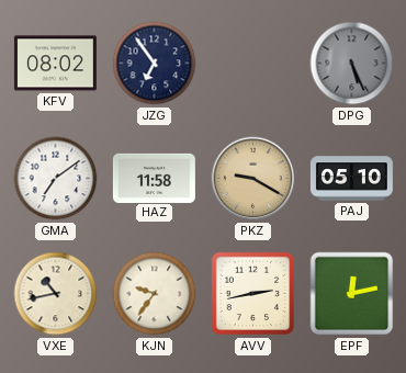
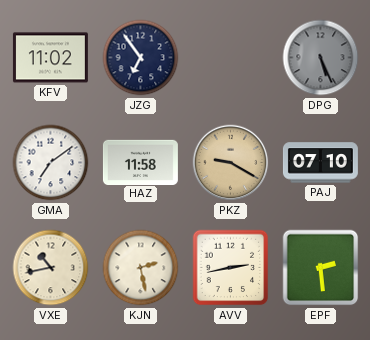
KFV: 08:02 -> 11:02
PAJ: 05:10 -> 07:10
KJN: 9:36 -> 2:28
EPF: 12:13 -> 2:29
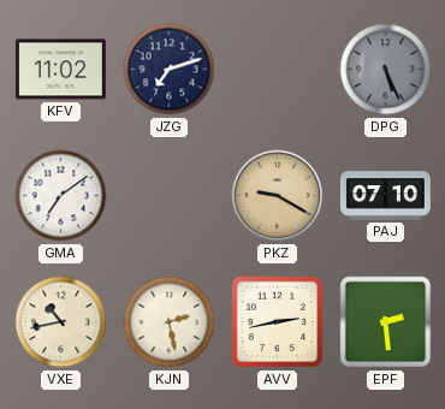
JZG: 6:54 -> 7:12
HAZ: 11:58 -> none
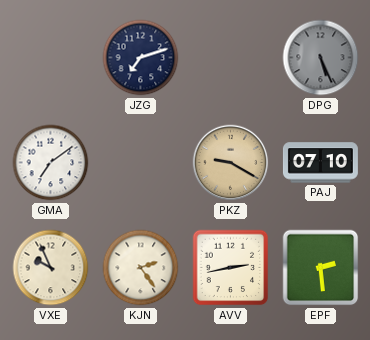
KFV: 11:02 -> none
VXE: 10:43 -> 9:56
KJN: 2:28 -> 2:24
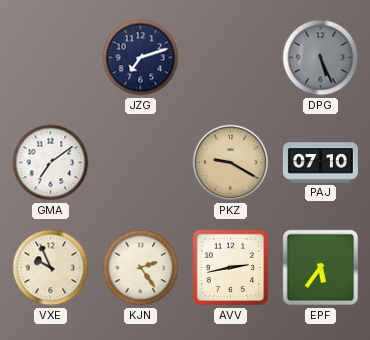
EPF: 2:29 -> 5:36
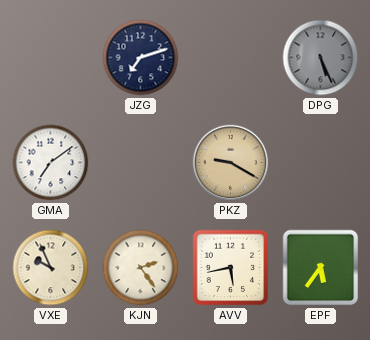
PAJ: 07:10 -> none
AVV: 2:43 -> 5:43
